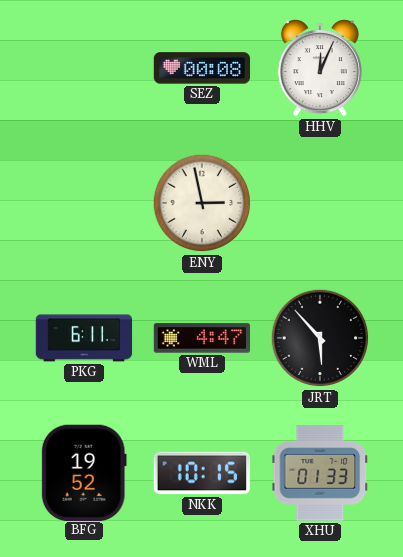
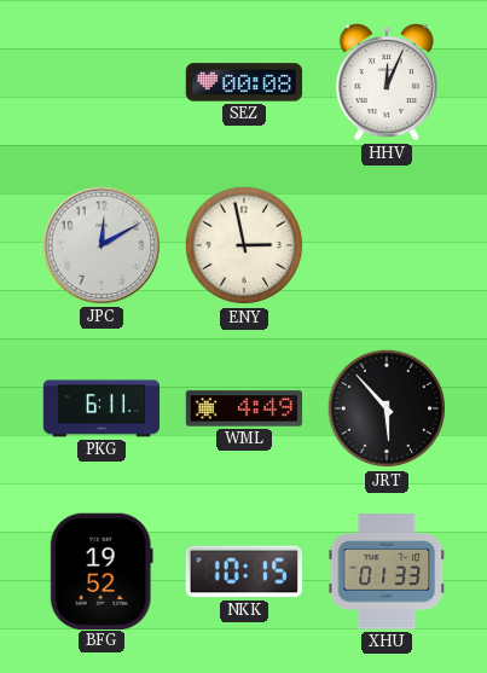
JPC: none -> 12:10
WML: 4:47 -> 4:49
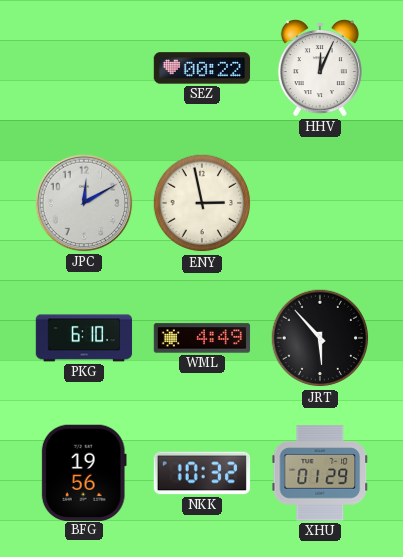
SEZ: 00:08 -> 00:22
PKG: 6:11 -> 6:10
BFG: 19:52 -> 19:56
NKK: 10:15 -> 10:32
XHU: 01:33 -> 01:29
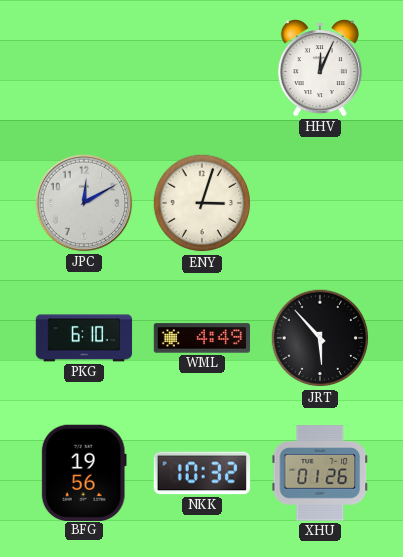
SEZ: 00:22 -> none
ENY: 2:58 -> 3:03
XHU: 01:29 -> 01:26
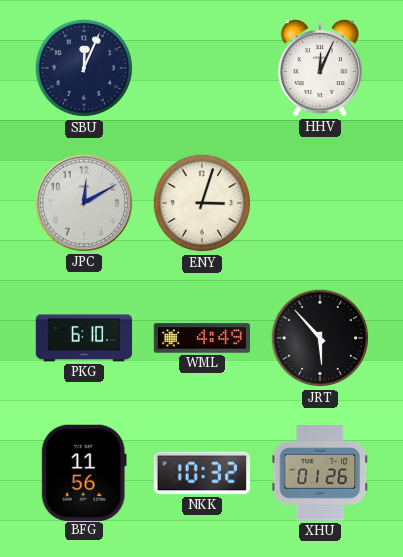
SBU: none -> 12:04
BFG: 19:56 -> 11:56
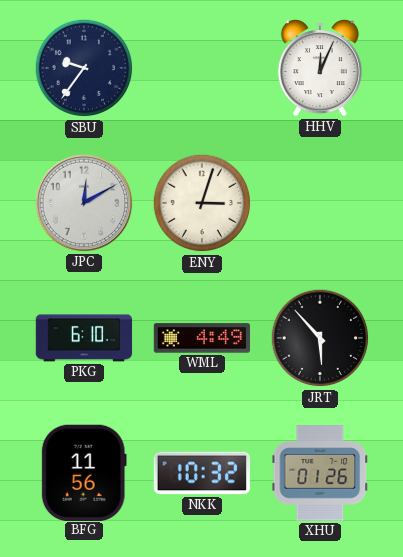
SBU: 12:04 -> 9:36
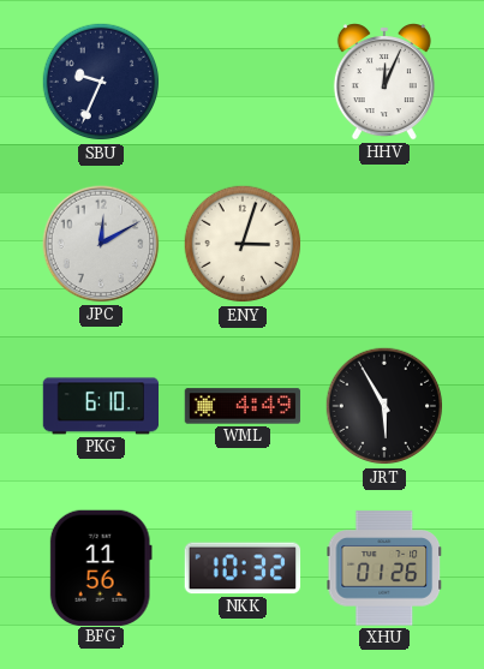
SBU: 9:36 -> 9:34
JRT: 5:53 -> 5:55
